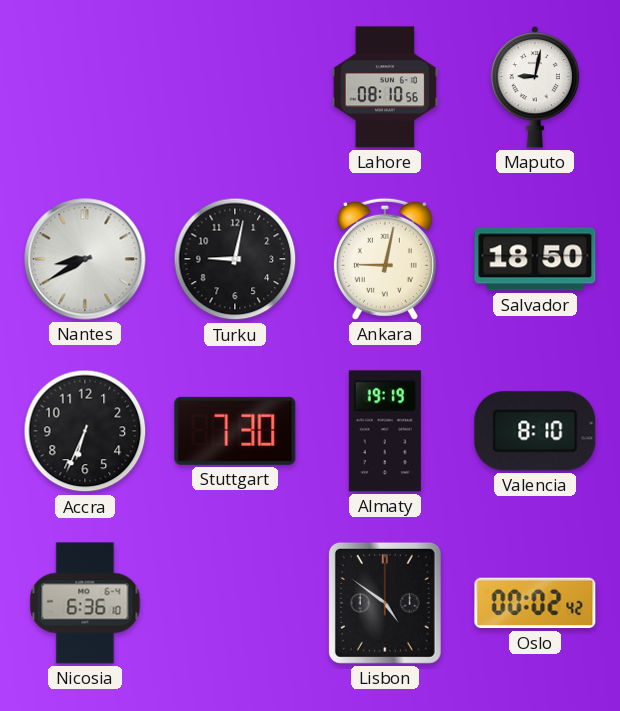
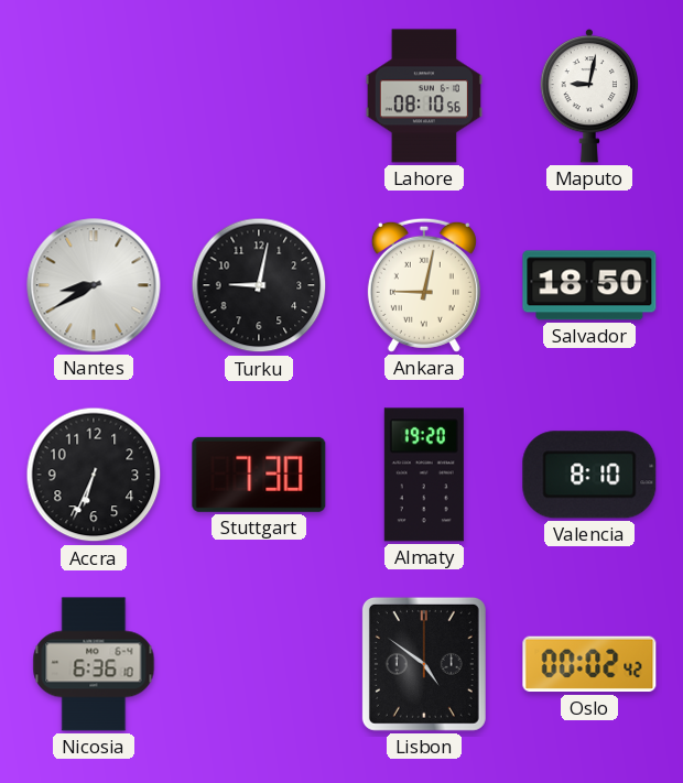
Almaty: 19:19 -> 19:20
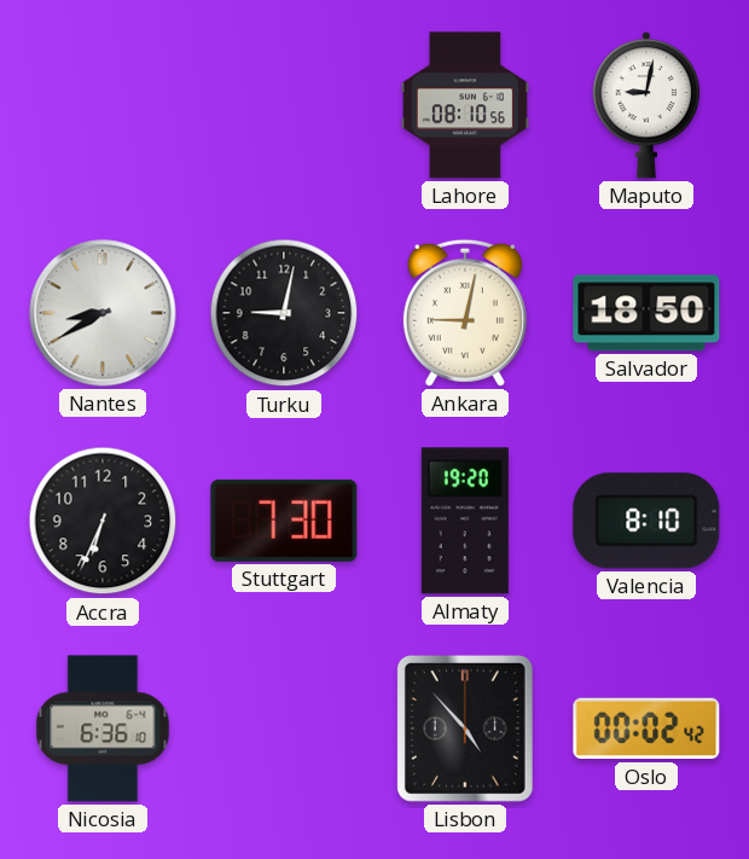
Lisbon: 4:51 -> 4:53
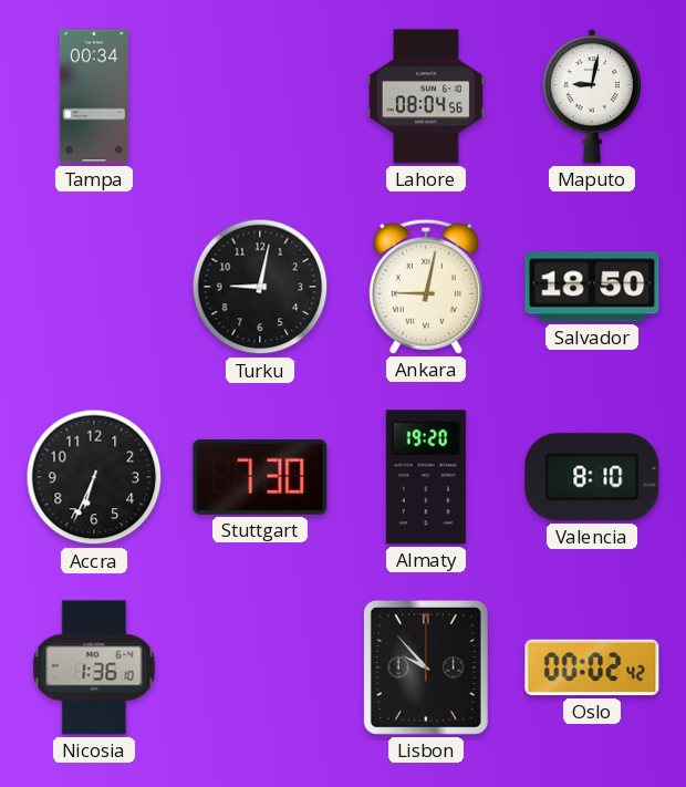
Tampa: none -> 00:34
Lahore: 08:10 -> 08:04
Nantes: 8:40 -> none
Nicosia: 6:36 -> 1:36
Lisbon: 4:53 -> 9:53
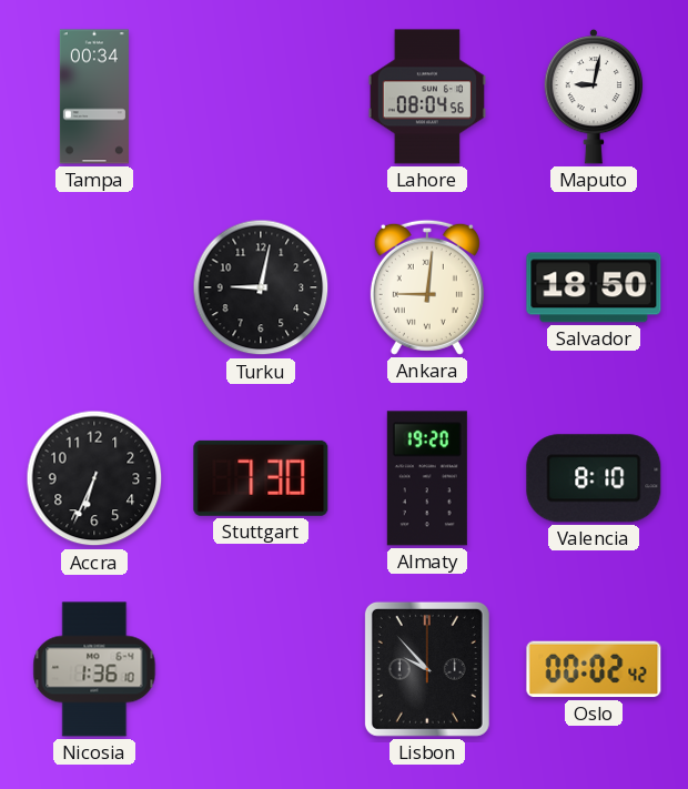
Ankara: 9:02 -> 9:01
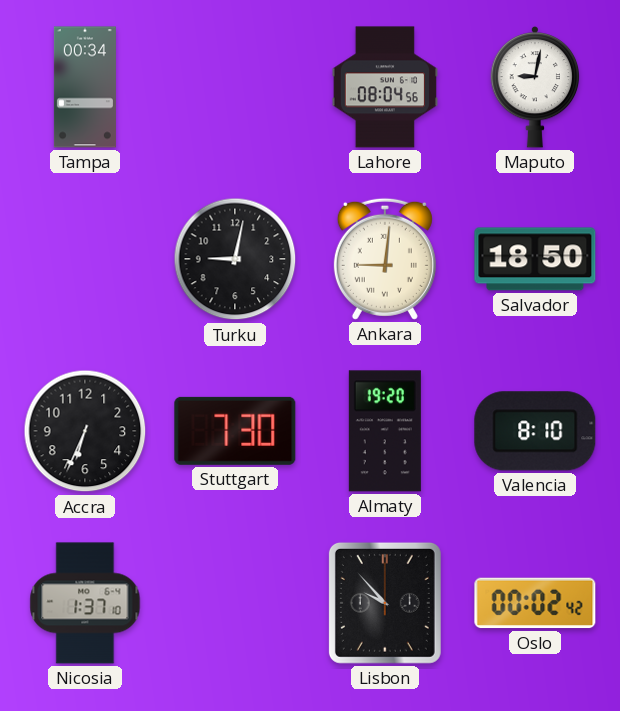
Nicosia: 1:36 -> 1:37
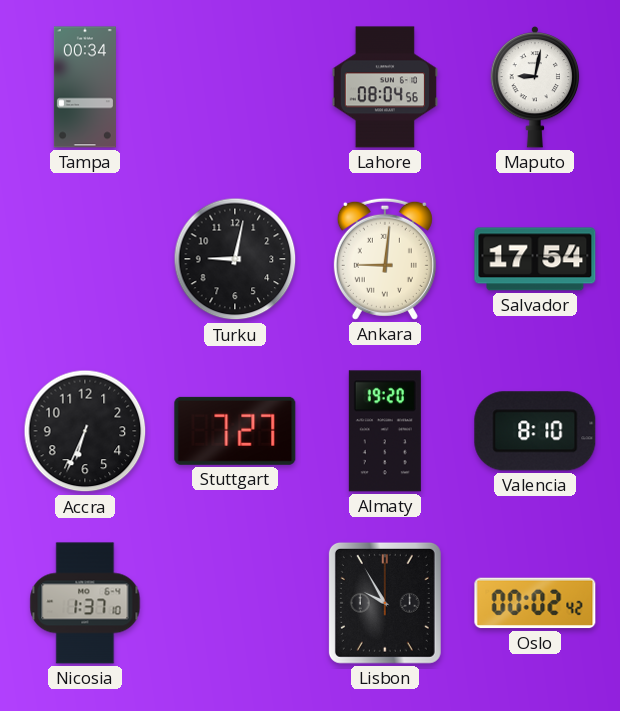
Salvador: 18:50 -> 17:54
Stuttgart: 7:30 -> 7:27
Lisbon: 9:53 -> 9:55
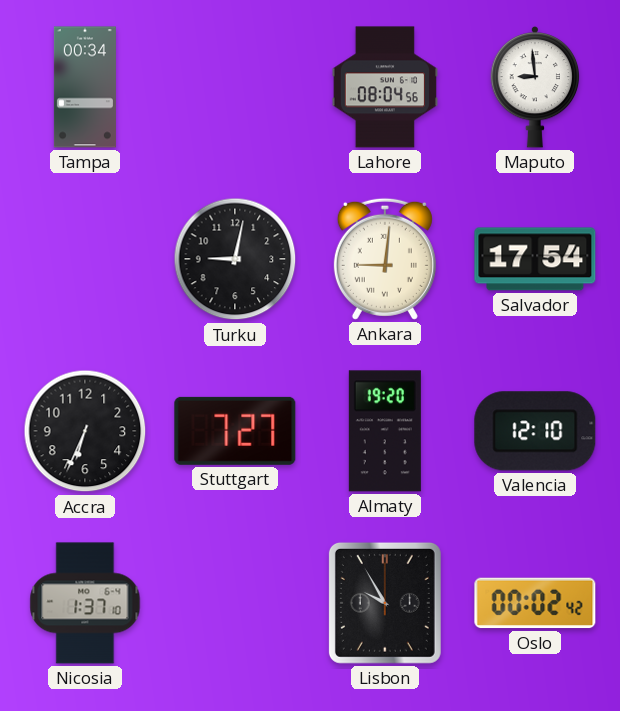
Maputo: 9:02 -> 8:59
Valencia: 8:10 -> 12:10
